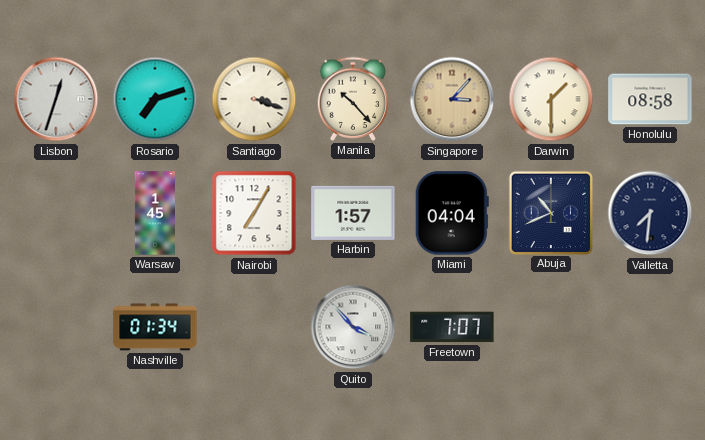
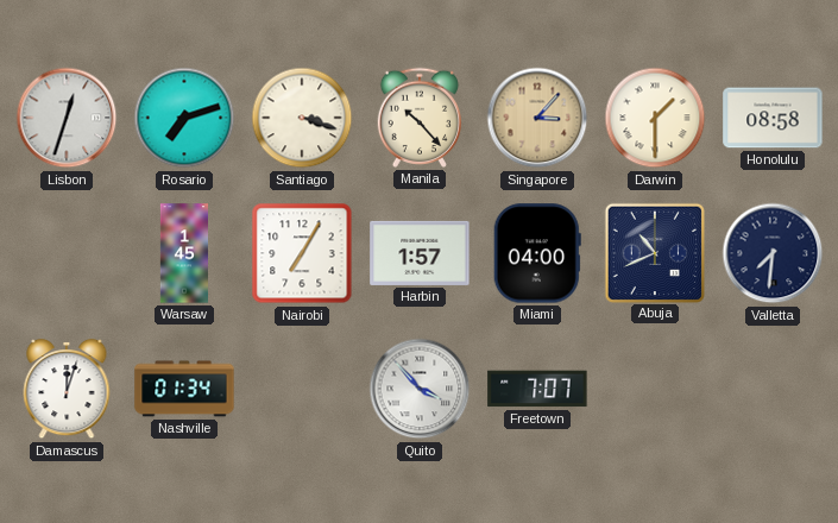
Miami: 04:04 -> 04:00
Damascus: none -> 12:03
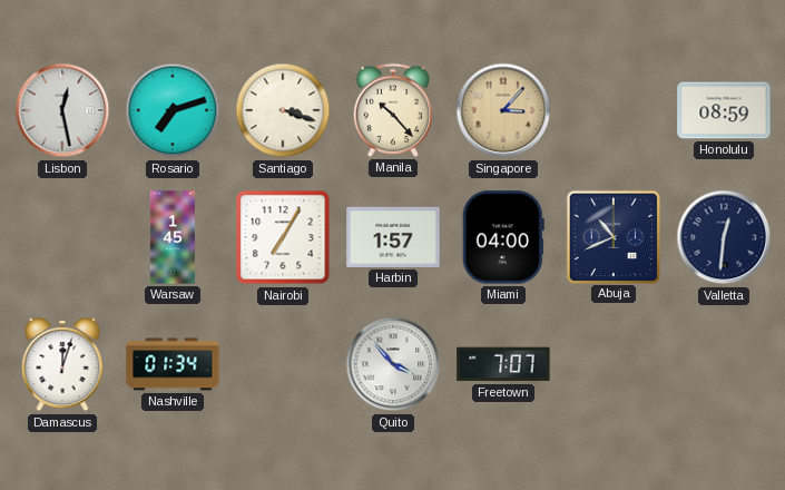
Lisbon: 12:33 -> 12:28
Darwin: 1:30 -> none
Honolulu: 08:58 -> 08:59
Valletta: 7:31 -> 12:31
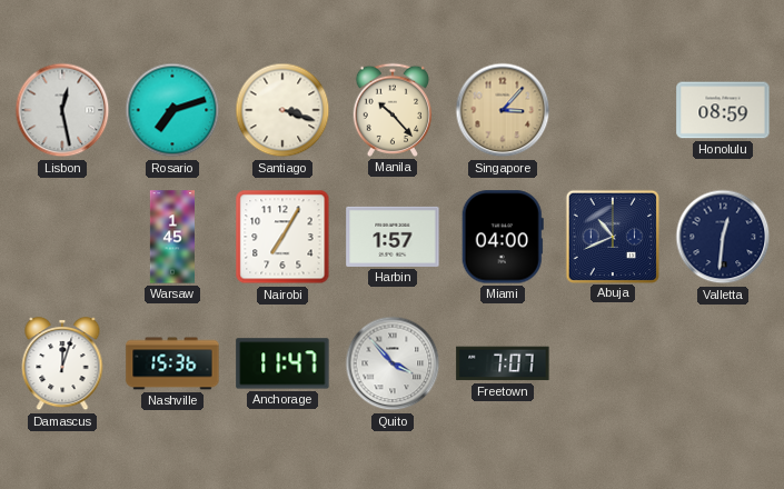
Nashville: 01:34 -> 15:36
Anchorage: none -> 11:47
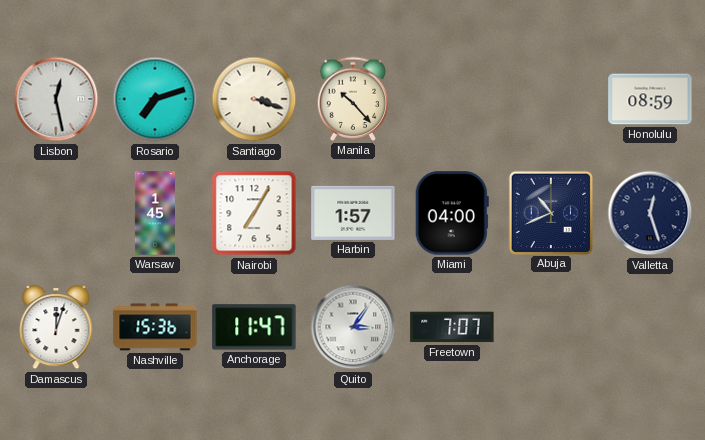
Singapore: 3:07 -> none
Valletta: 12:31 -> 12:27
Quito: 3:53 -> 3:06
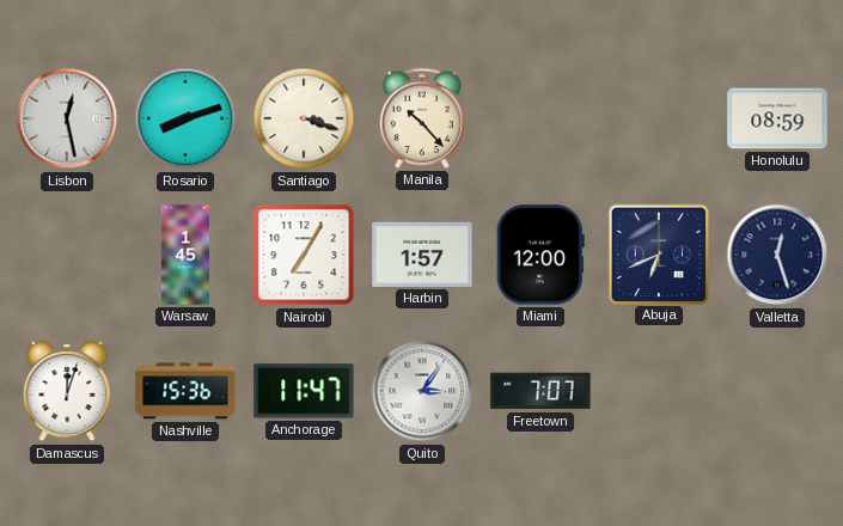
Rosario: 7:12 -> 8:12
Miami: 04:00 -> 12:00
Abuja: 10:41 -> 6:41
